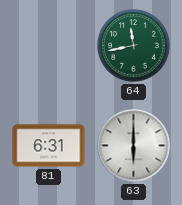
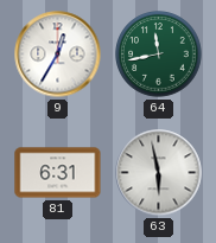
9: none -> 12:35
63: 6:00 -> 5:58
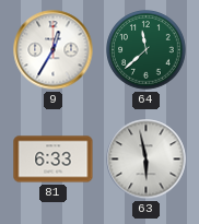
64: 11:43 -> 11:38
81: 6:31 -> 6:33
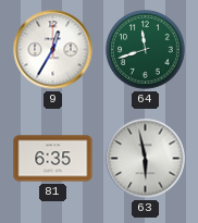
64: 11:38 -> 11:42
81: 6:33 -> 6:35
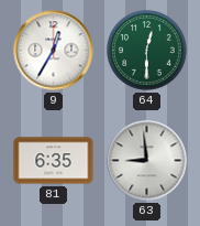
64: 11:42 -> 12:30
63: 5:58 -> 8:59
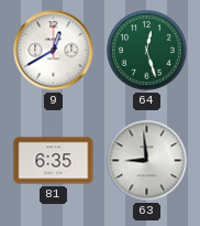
9: 12:35 -> 12:40
64: 12:30 -> 12:27
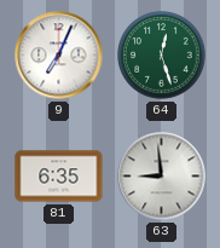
9: 12:40 -> 7:04
